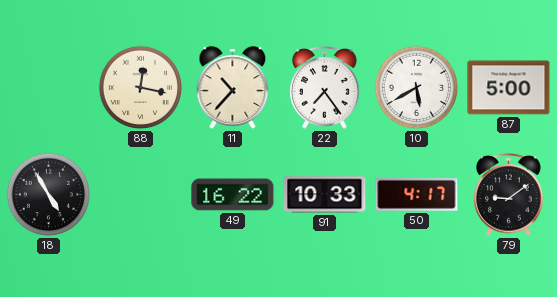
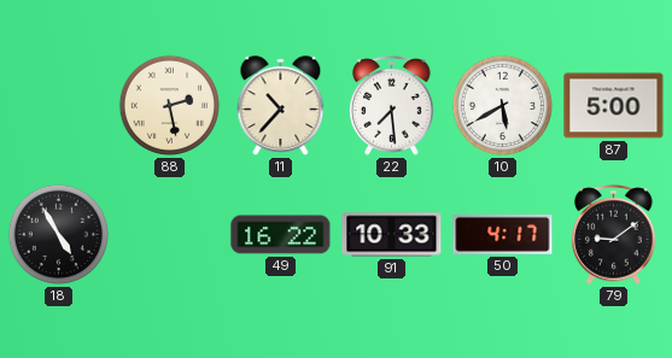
88: 12:17 -> 2:28
22: 7:24 -> 7:29
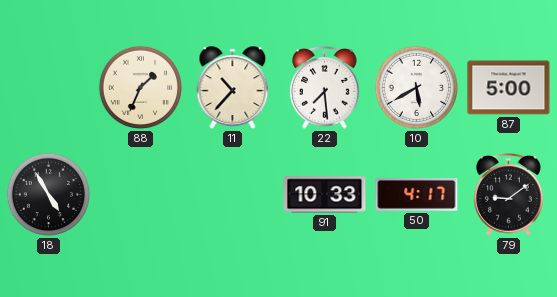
88: 2:28 -> 1:34
49: 16:22 -> none
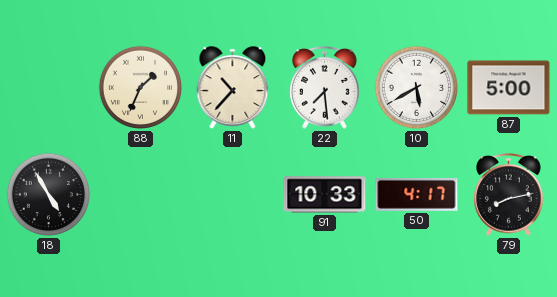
79: 9:09 -> 8:13
